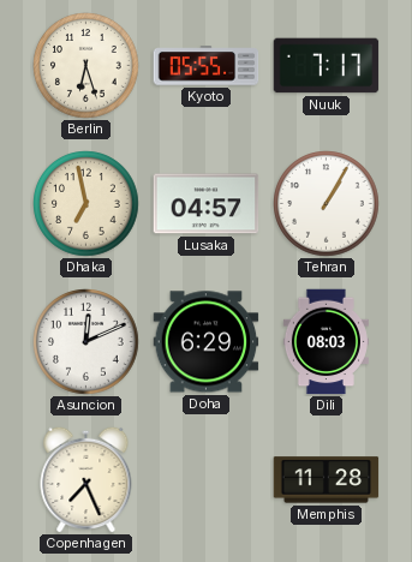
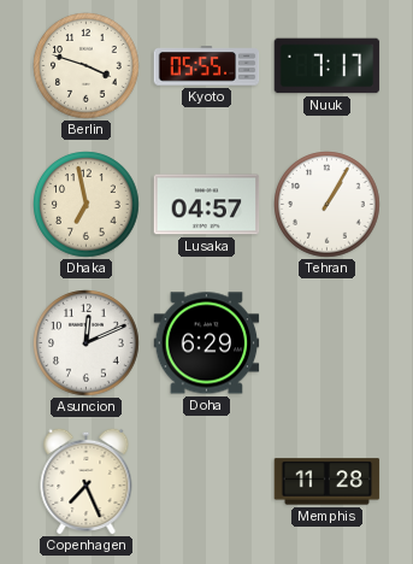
Berlin: 6:27 -> 3:48
Dili: 08:03 -> none
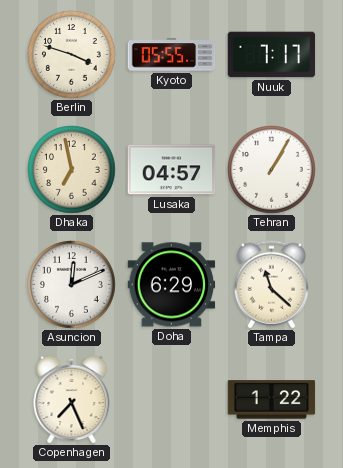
Tampa: none -> 11:22
Memphis: 11:28 -> 1:22
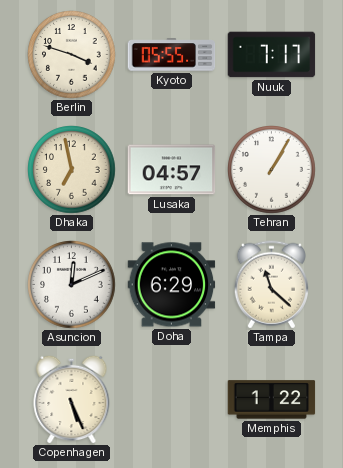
Copenhagen: 7:26 -> 5:26
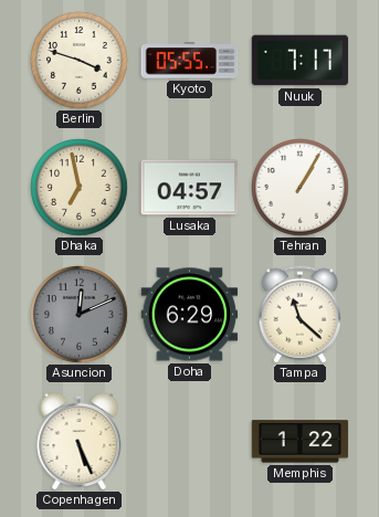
Asuncion dial: white -> grey
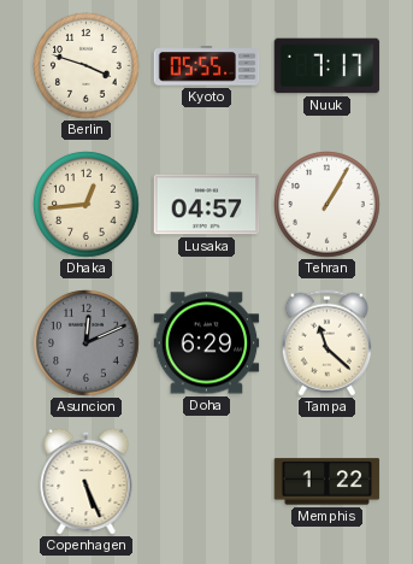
Dhaka: 6:58 -> 12:44
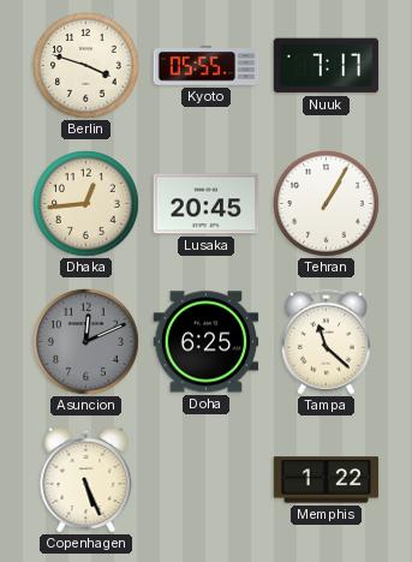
Lusaka: 04:57 -> 20:45
Doha: 6:29 -> 6:25
